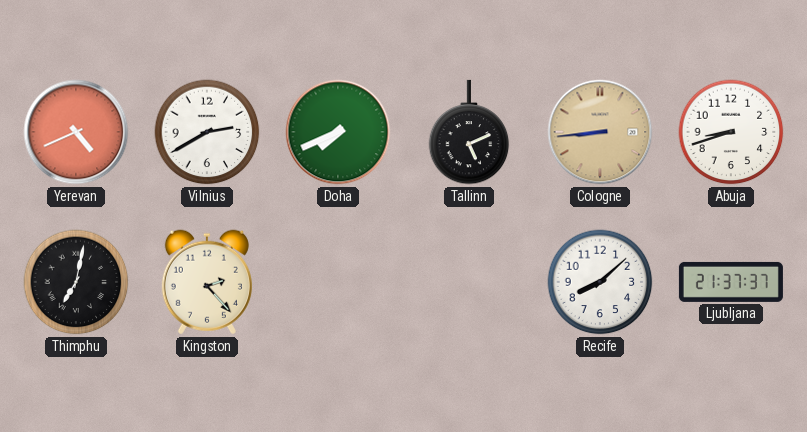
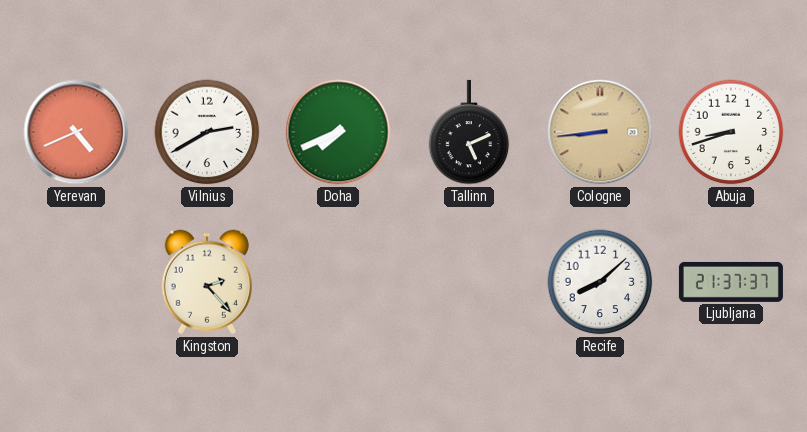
Thimphu: 7:02 -> none
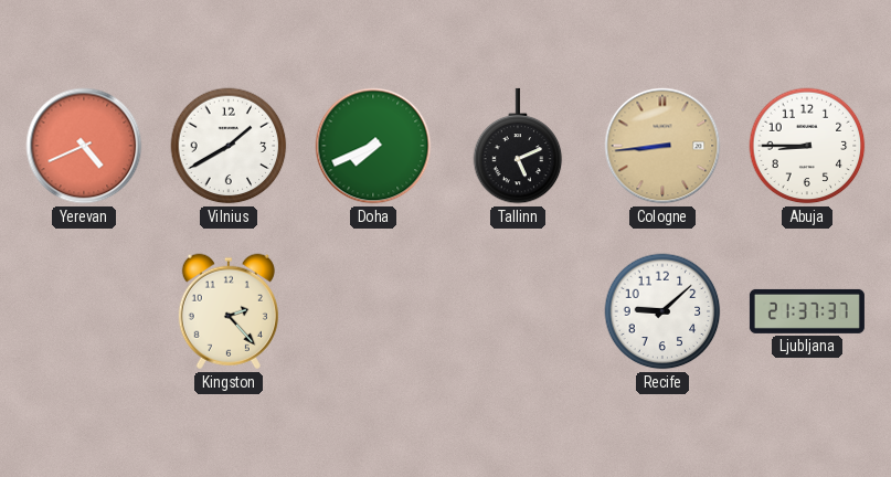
Vilnius: 2:40 -> 1:40
Abuja: 8:42 -> 8:45
Recife: 8:08 -> 9:08
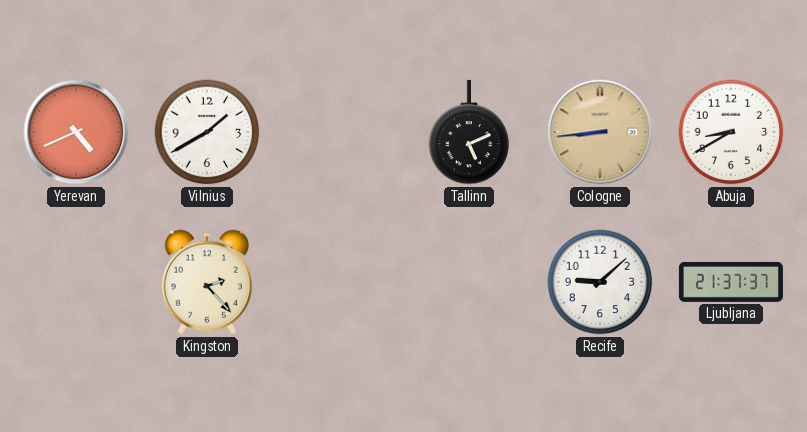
Doha: 7:41 -> none
Abuja: 8:45 -> 8:40
